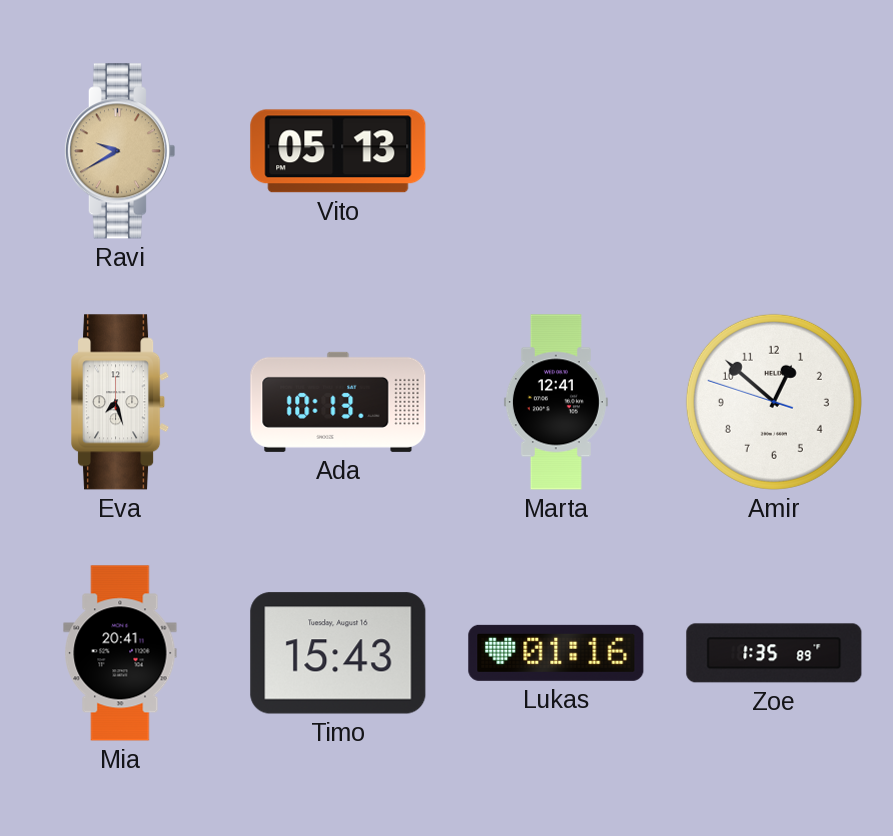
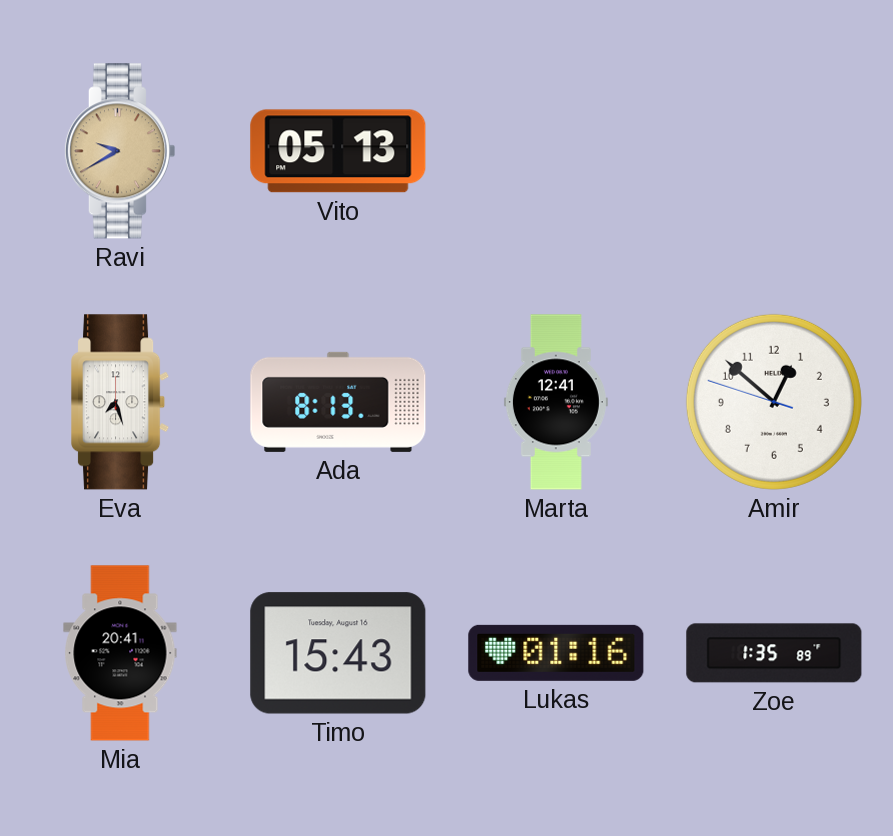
Ada: 10:13 -> 8:13
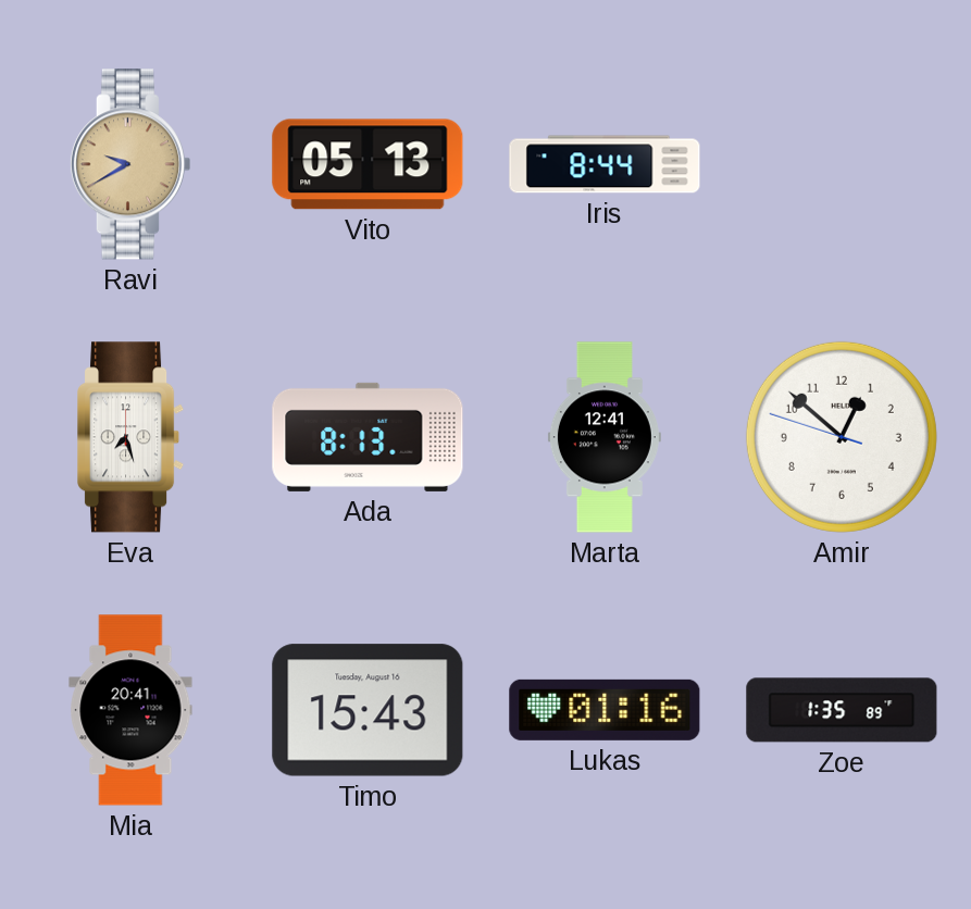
Iris: none -> 8:44
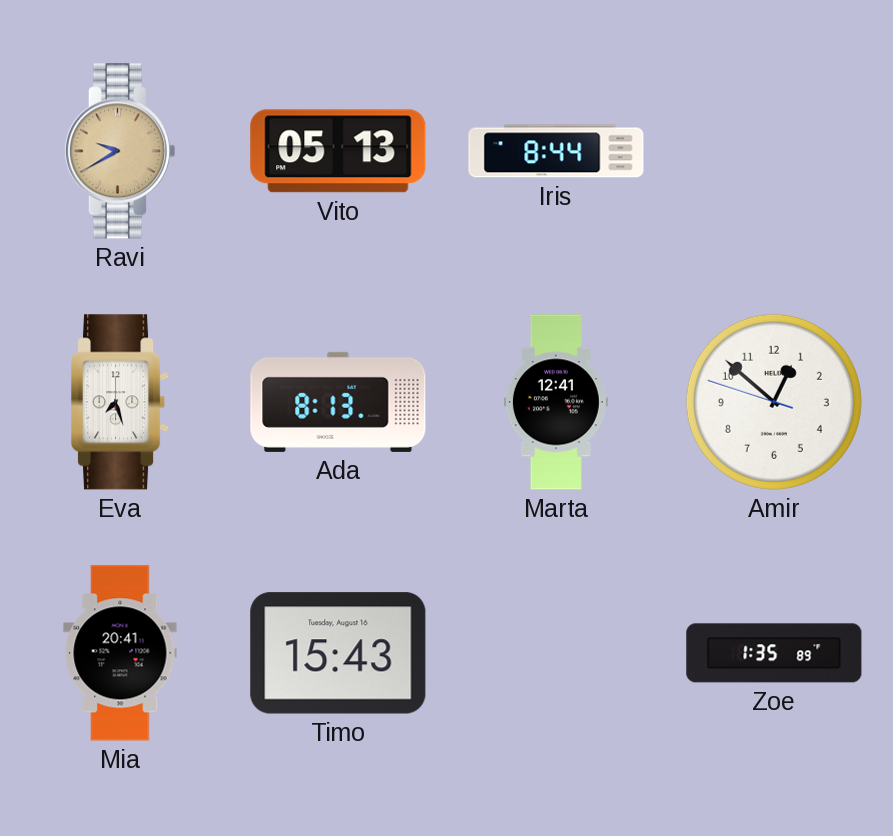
Lukas: 01:16 -> none
